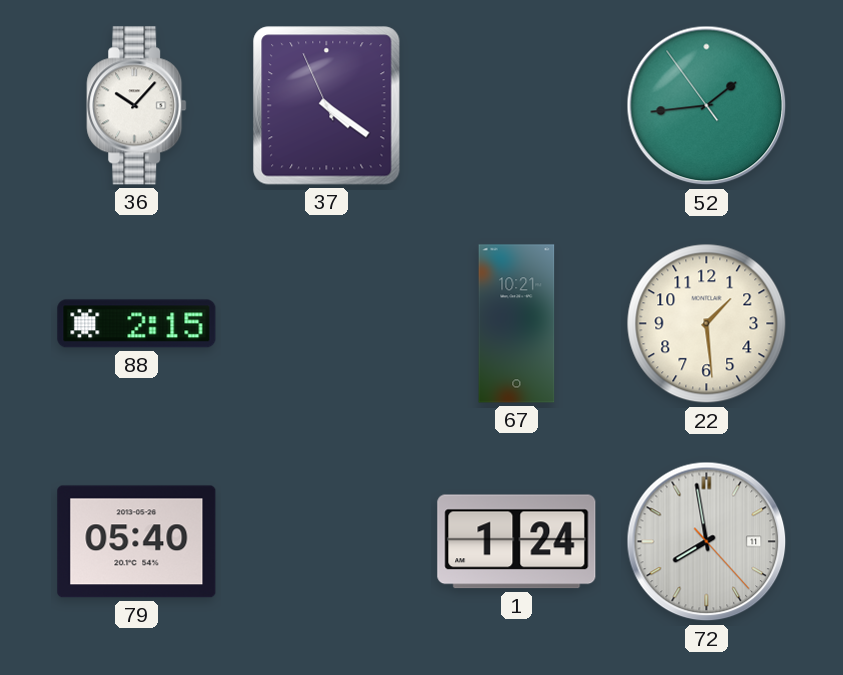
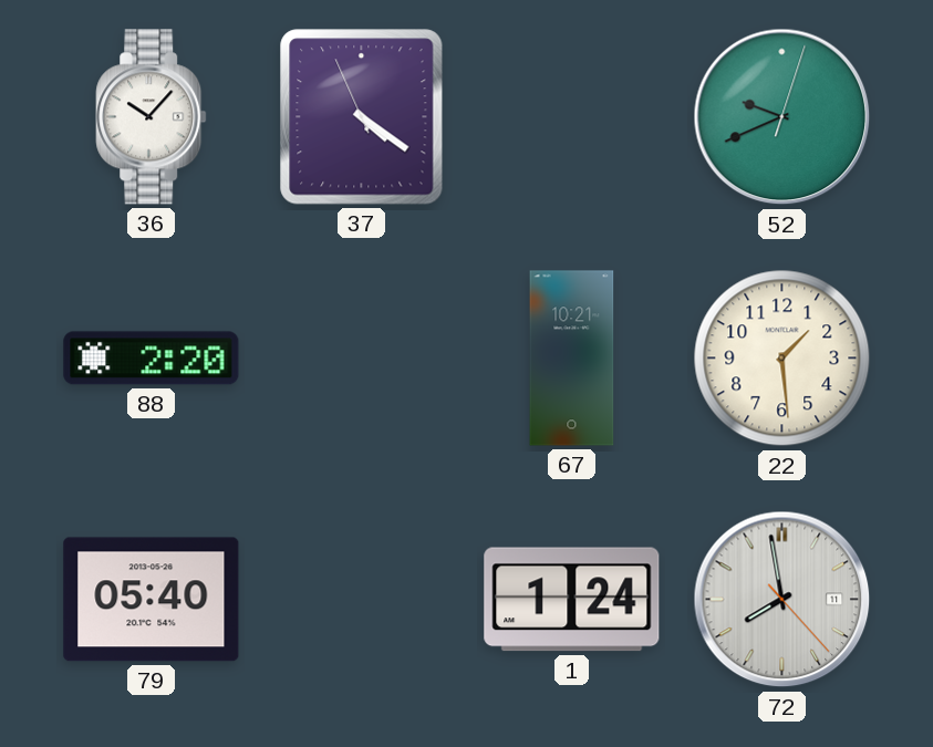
52: 1:43 -> 9:41
88: 2:15 -> 2:20
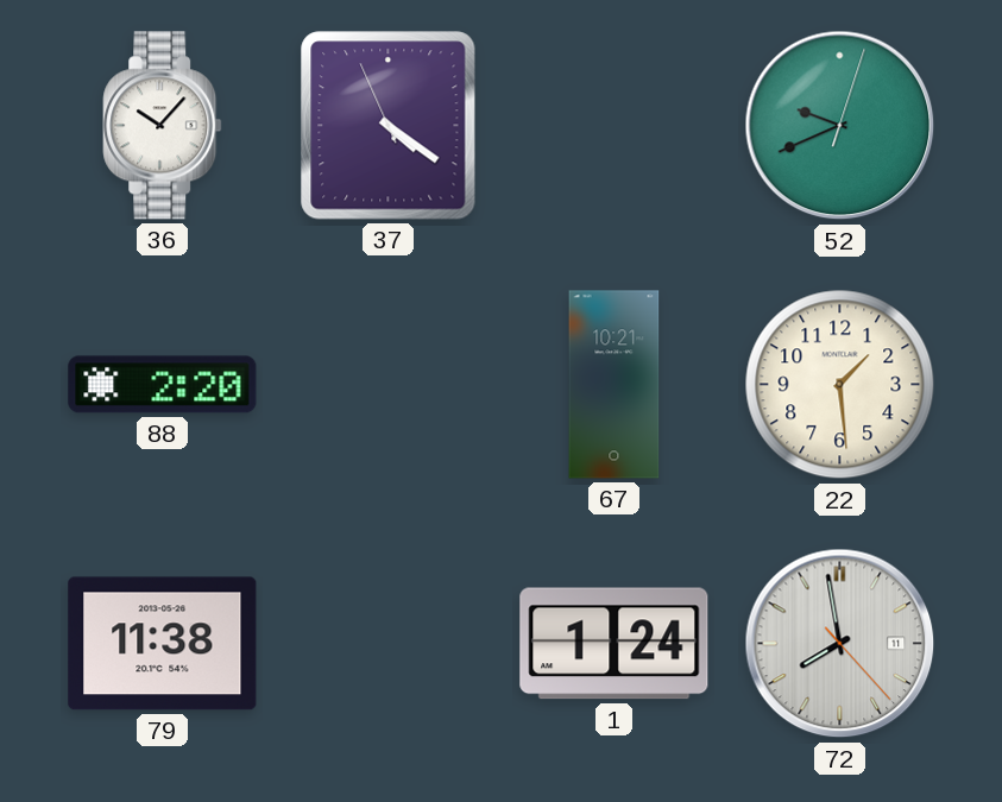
79: 05:40 -> 11:38
